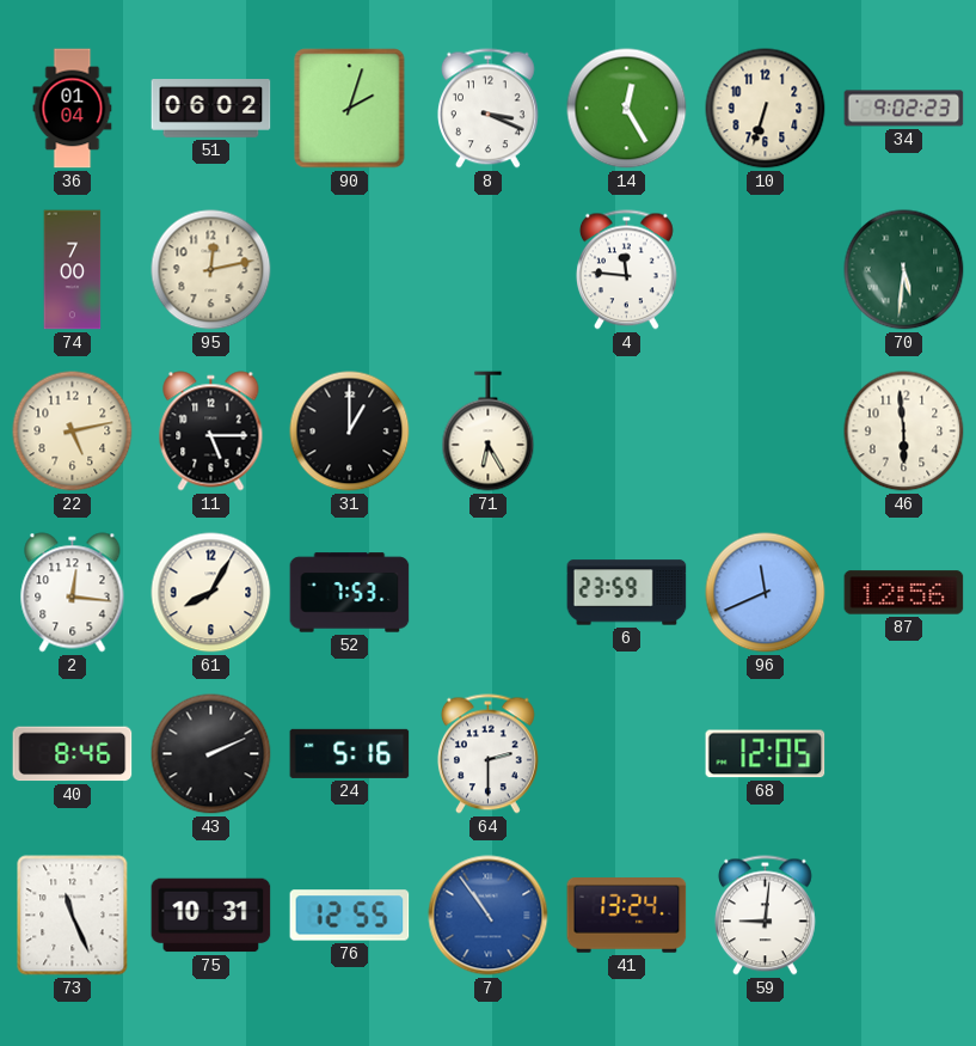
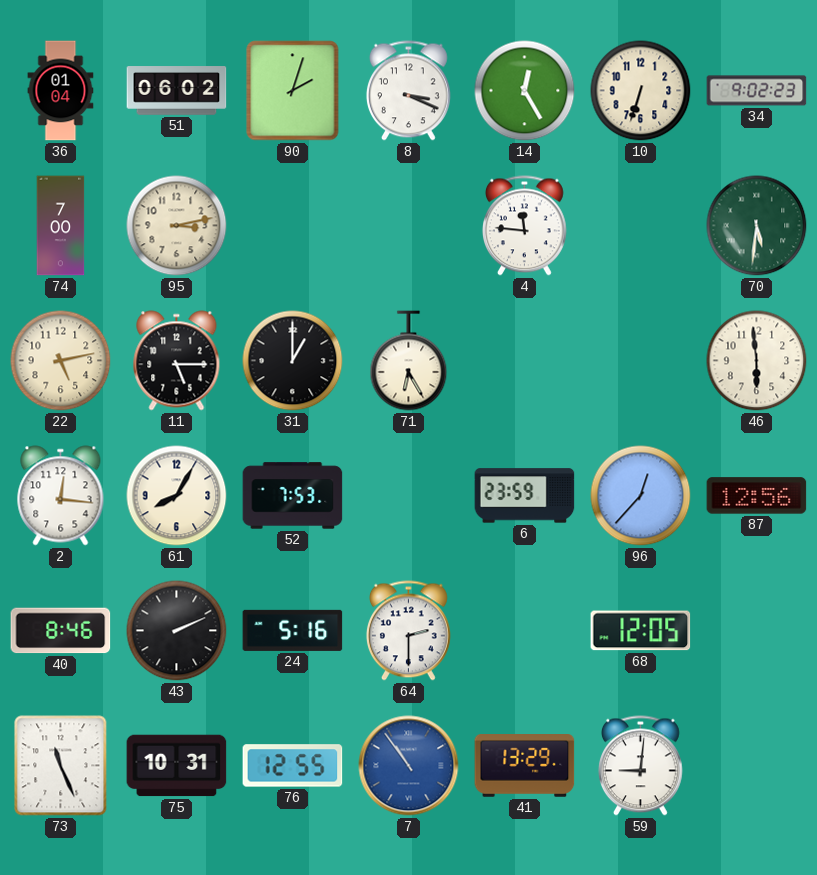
95: 12:13 -> 3:13
96: 11:41 -> 12:37
41: 13:24 -> 13:29
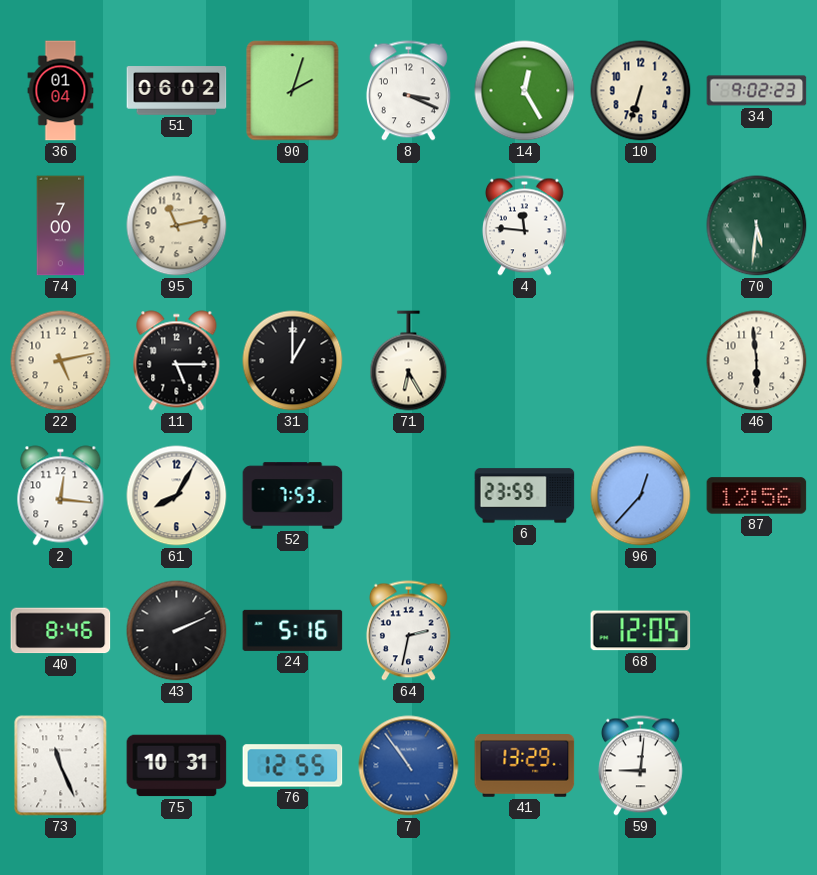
95: 3:13 -> 11:13
64: 2:30 -> 2:32
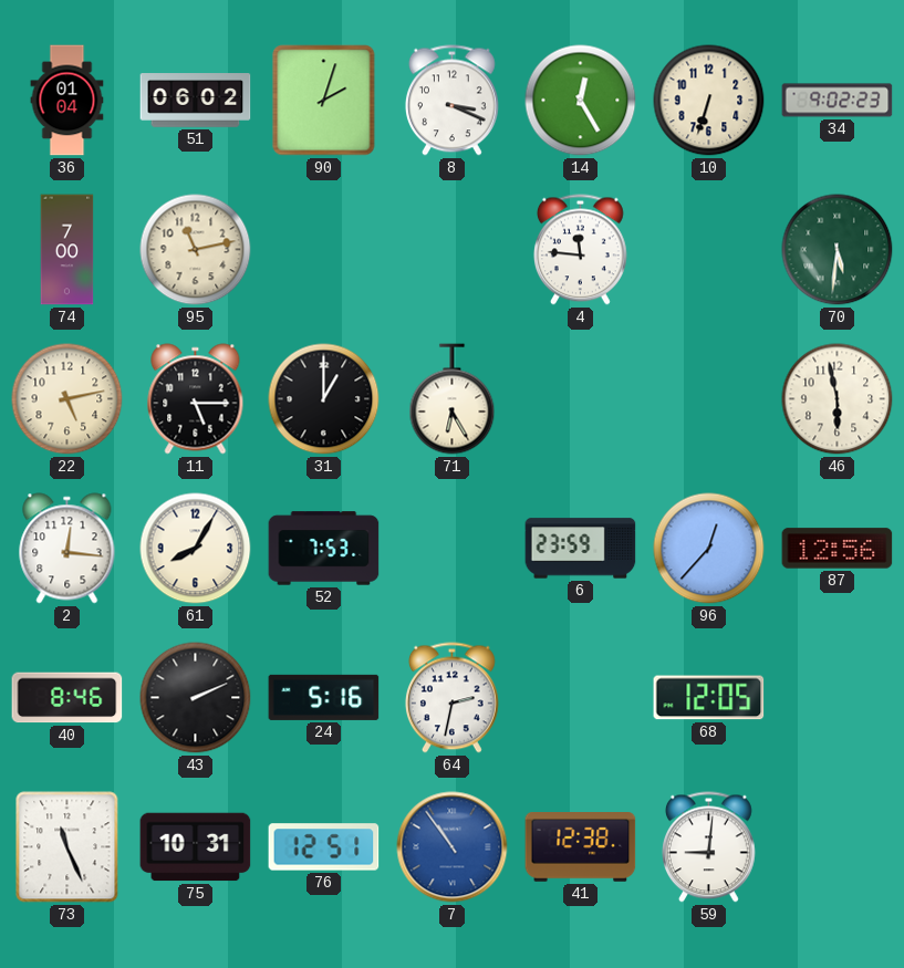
46: 5:59 -> 5:58
76: 12:55 -> 12:51
41: 13:29 -> 12:38
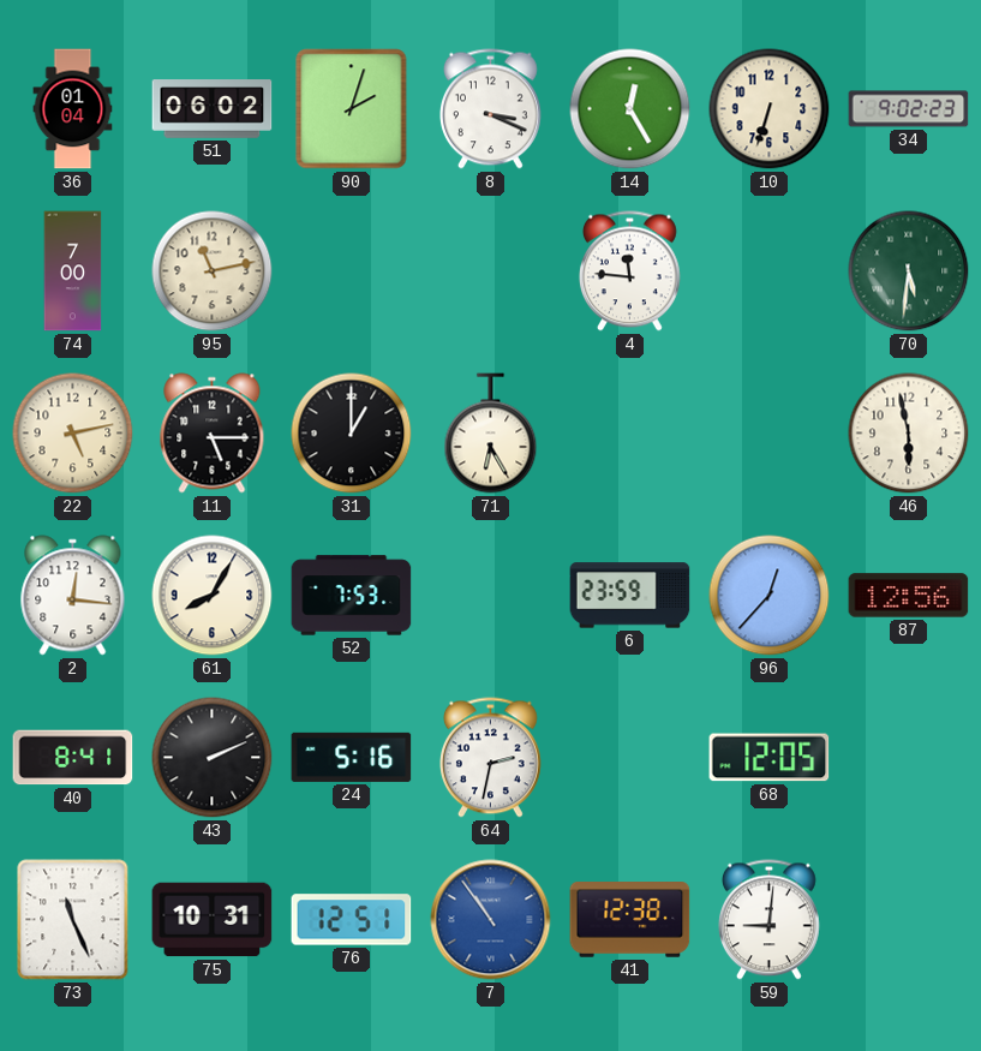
40: 8:46 -> 8:41
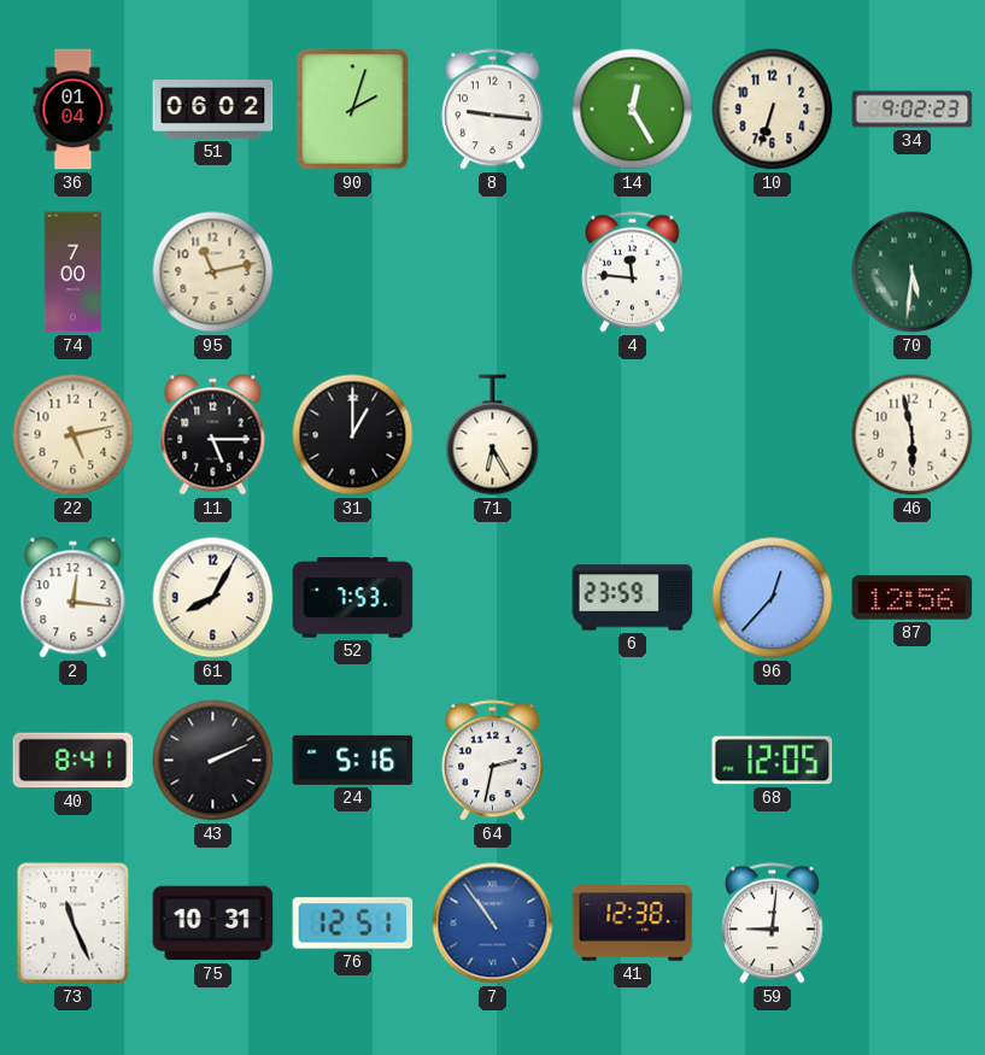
8: 3:19 -> 9:16
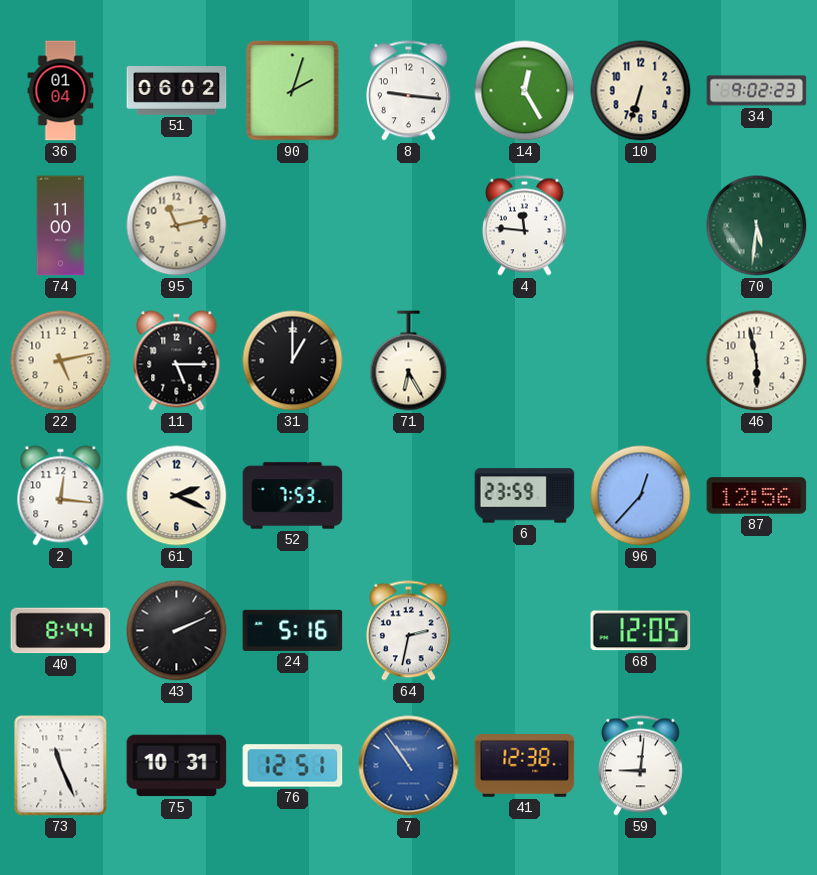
74: 7:00 -> 11:00
61: 8:05 -> 2:19
40: 8:41 -> 8:44
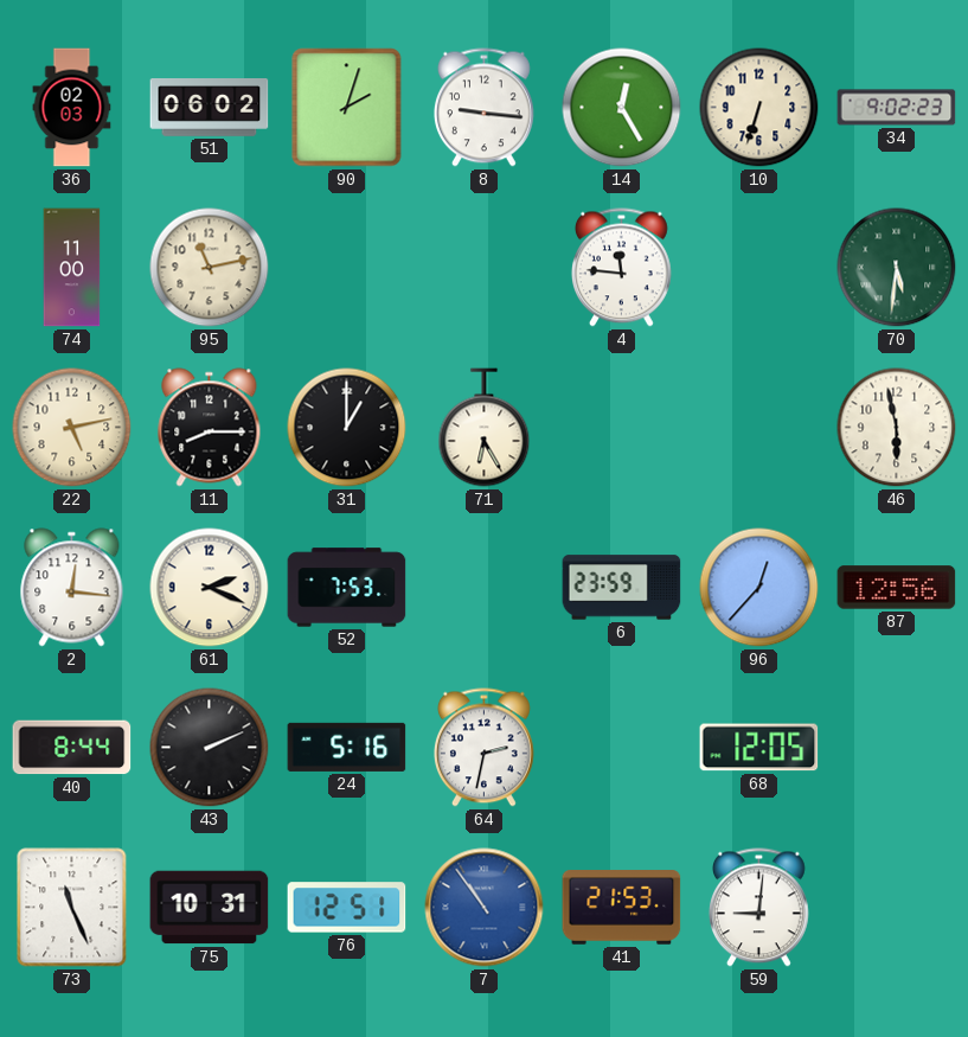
36: 01:04 -> 02:03
11: 5:15 -> 8:15
41: 12:38 -> 21:53
